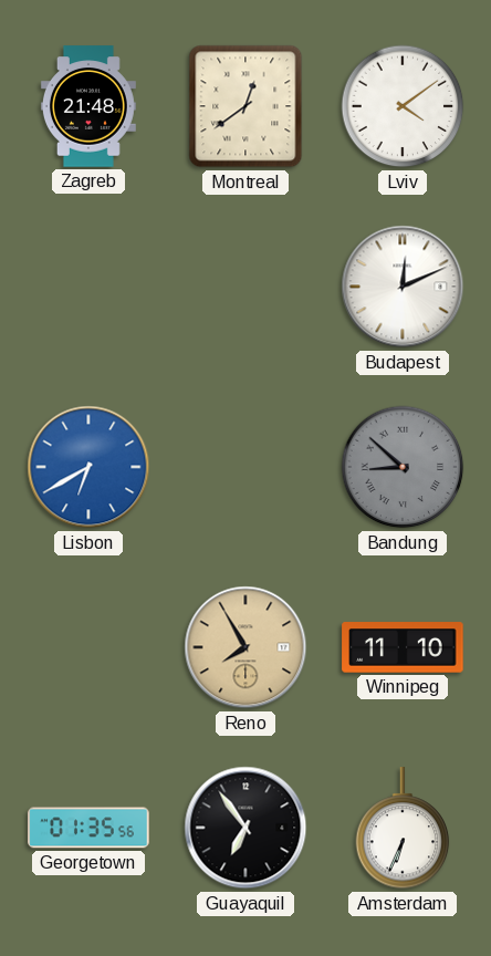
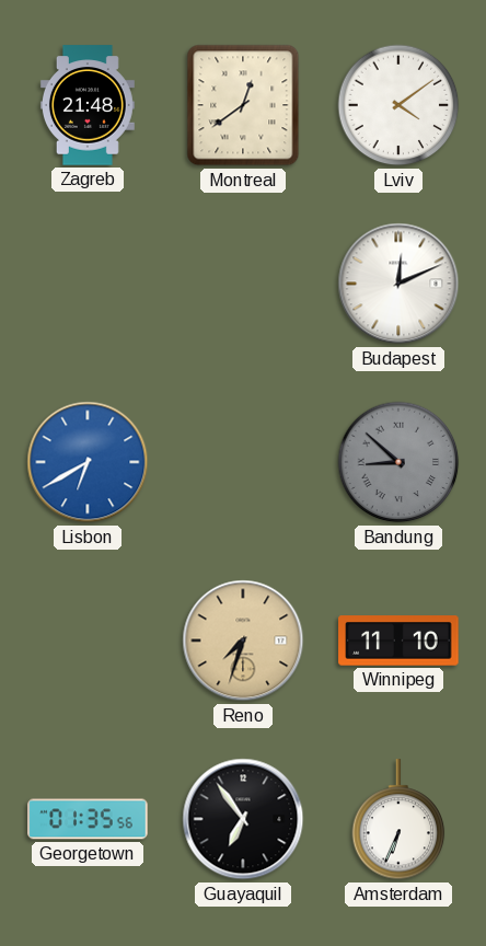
Reno: 7:55 -> 7:33
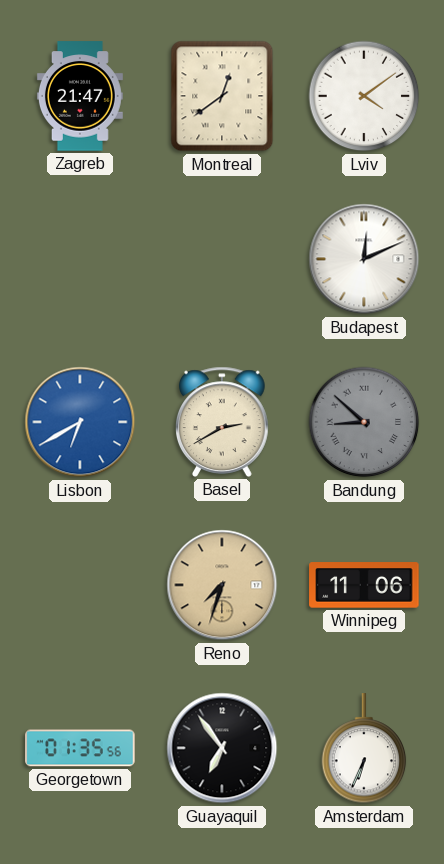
Zagreb: 21:48 -> 21:47
Basel: none -> 2:40
Winnipeg: 11:10 -> 11:06
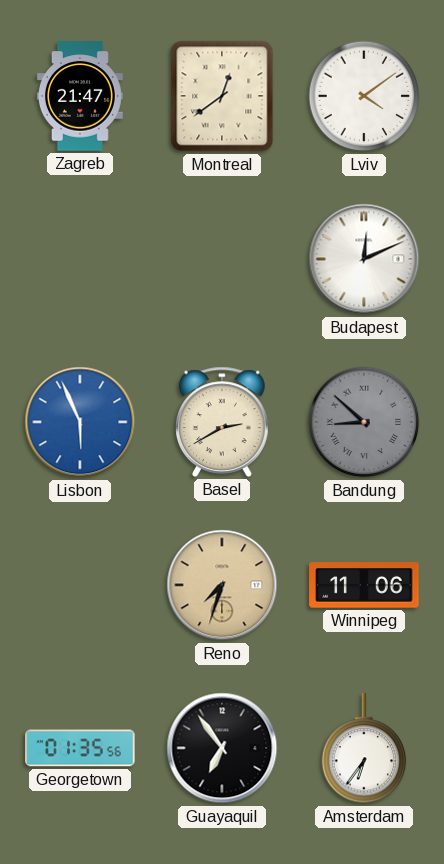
Lisbon: 6:40 -> 5:56
Amsterdam: 6:34 -> 6:36
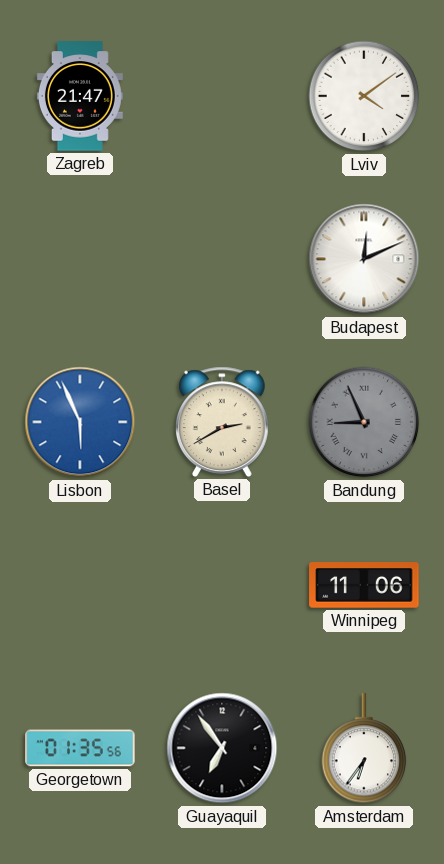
Montreal: 12:39 -> none
Bandung: 8:52 -> 8:56
Reno: 7:33 -> none
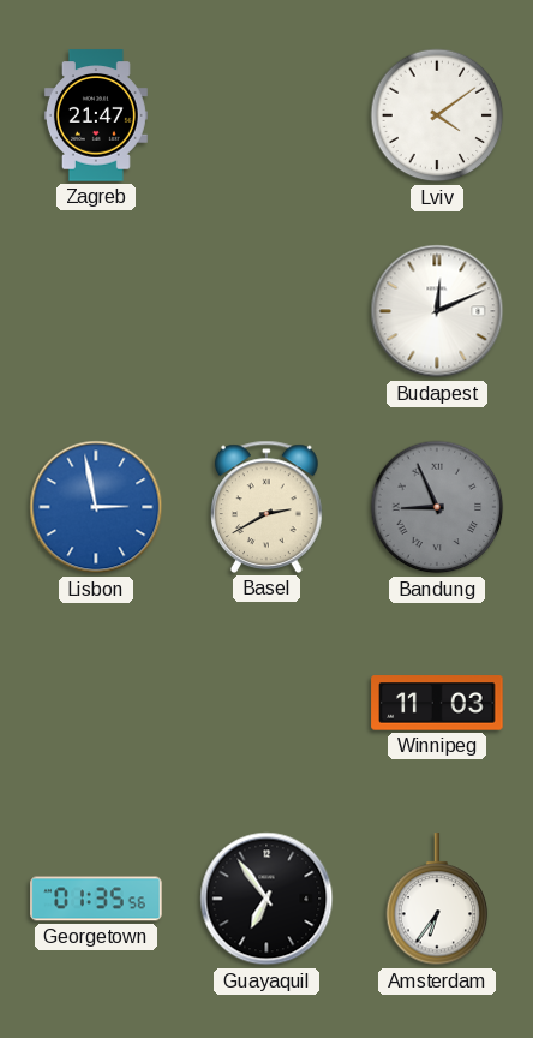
Lisbon: 5:56 -> 2:58
Winnipeg: 11:06 -> 11:03
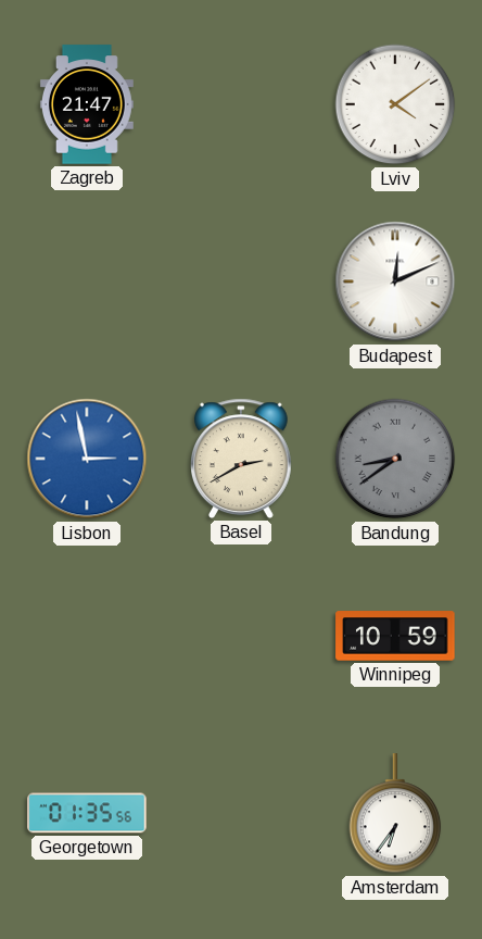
Bandung: 8:56 -> 8:39
Winnipeg: 11:03 -> 10:59
Guayaquil: 6:54 -> none
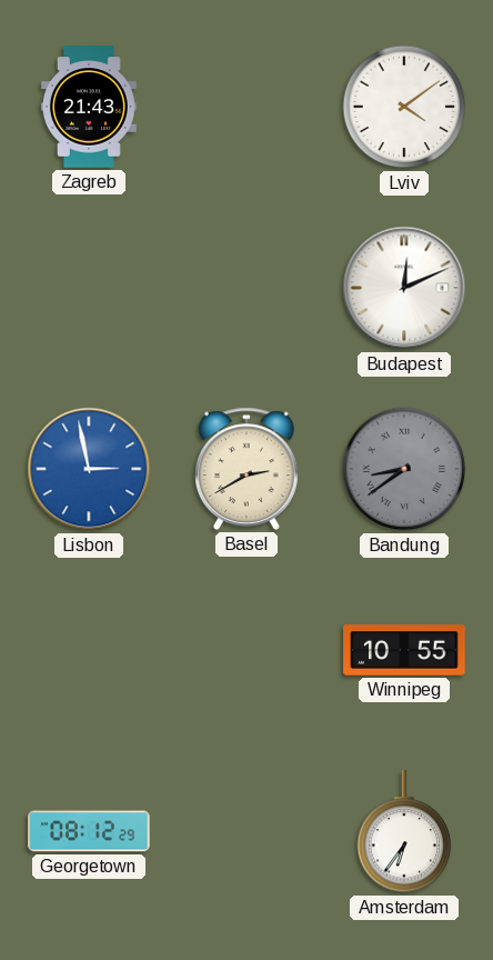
Zagreb: 21:47 -> 21:43
Winnipeg: 10:59 -> 10:55
Georgetown: 01:35 -> 08:12
